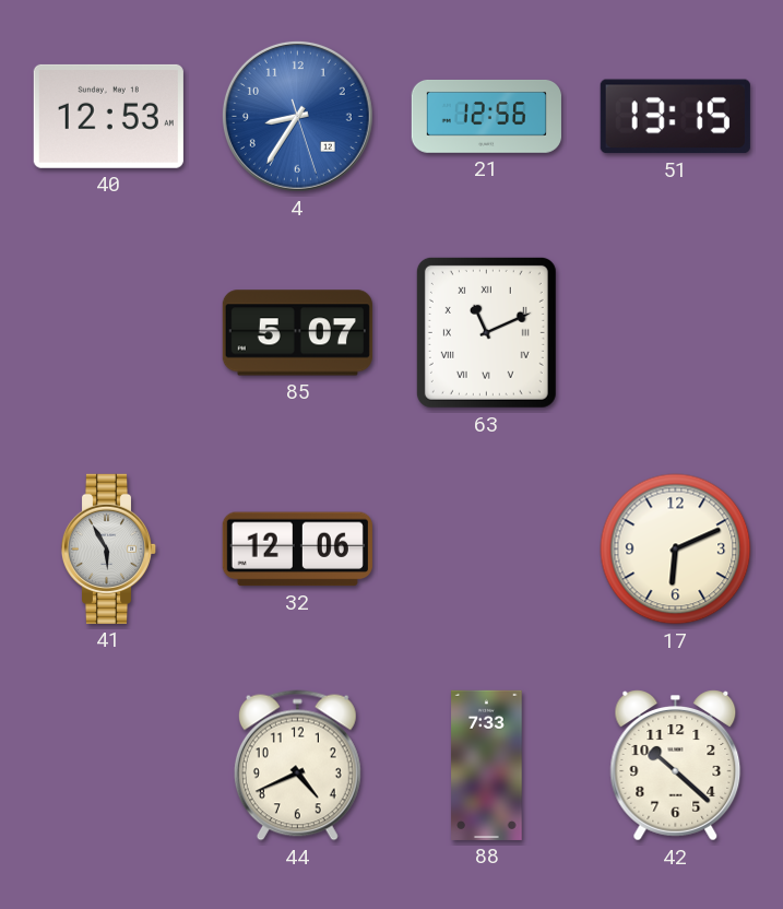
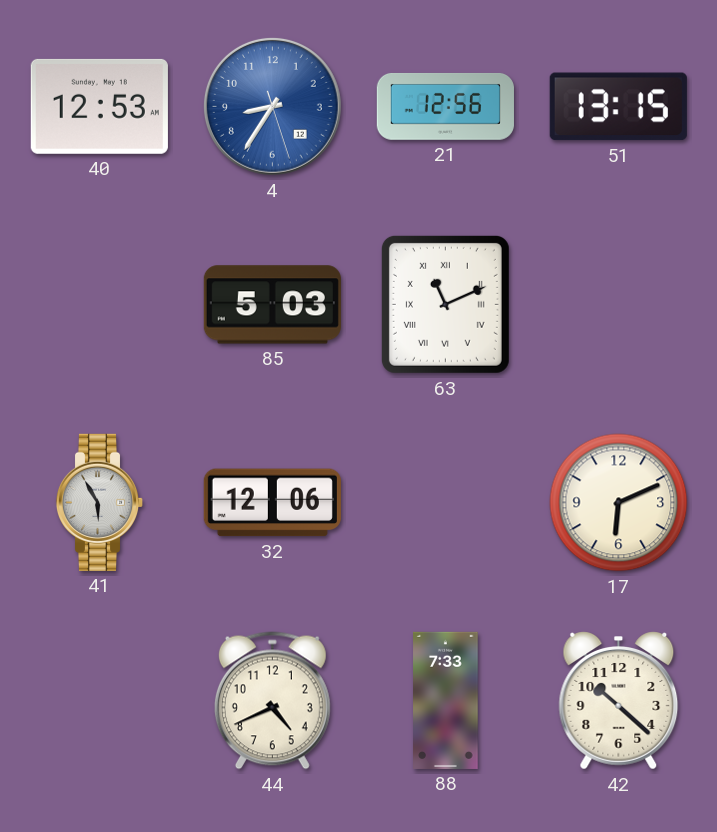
85: 5:07 -> 5:03
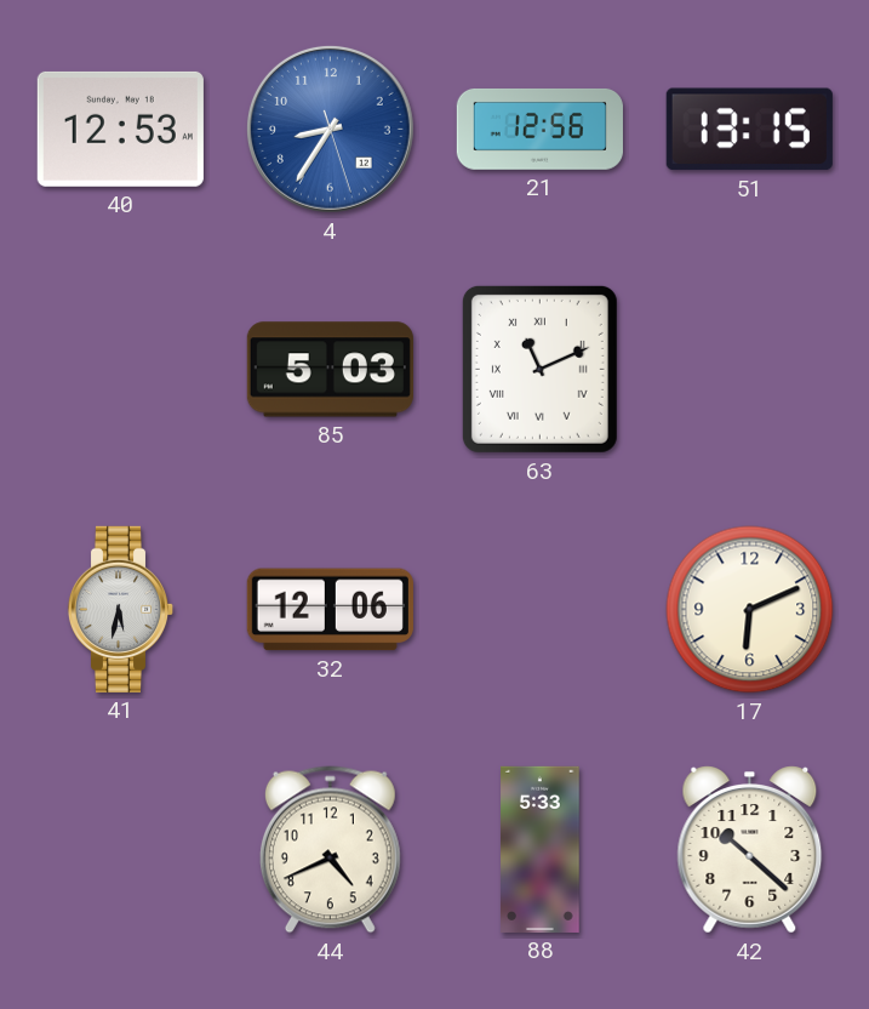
41: 5:55 -> 5:32
88: 7:33 -> 5:33
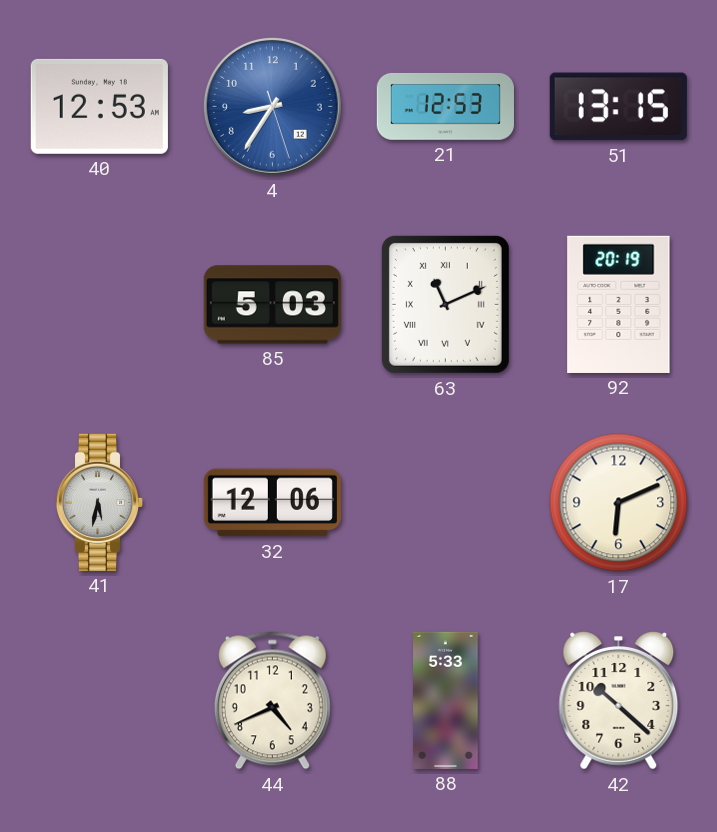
21: 12:56 -> 12:53
92: none -> 20:19
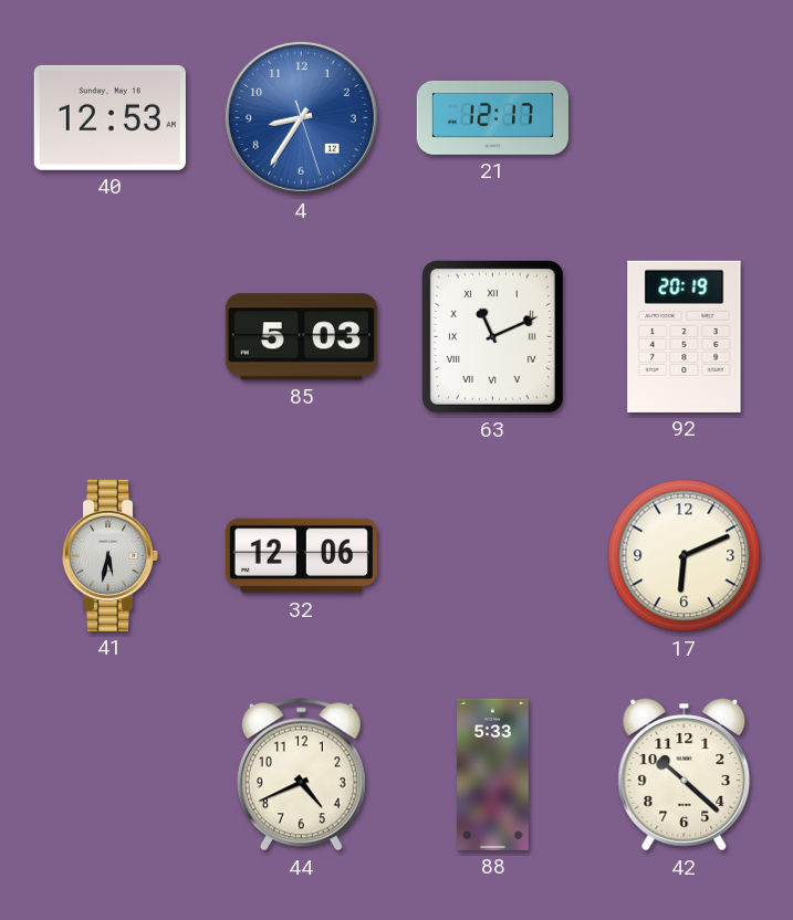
21: 12:53 -> 12:17
51: 13:15 -> none
